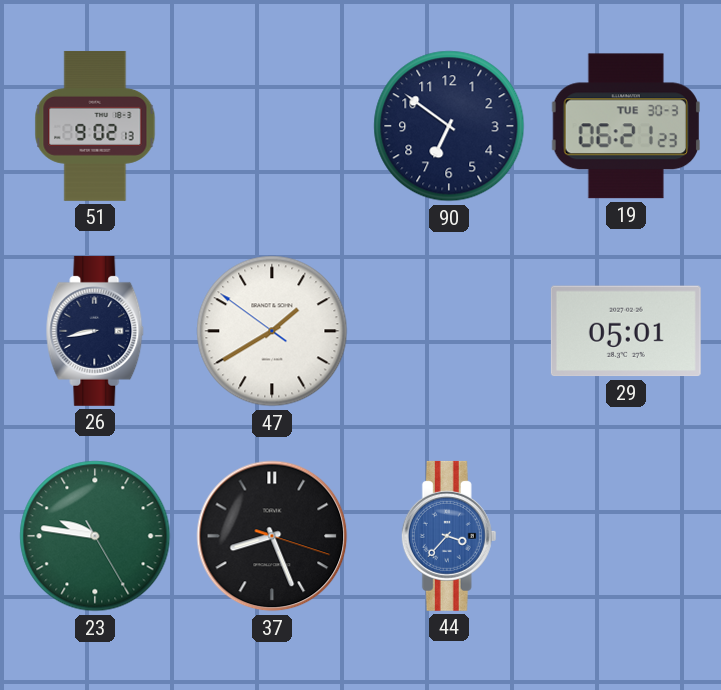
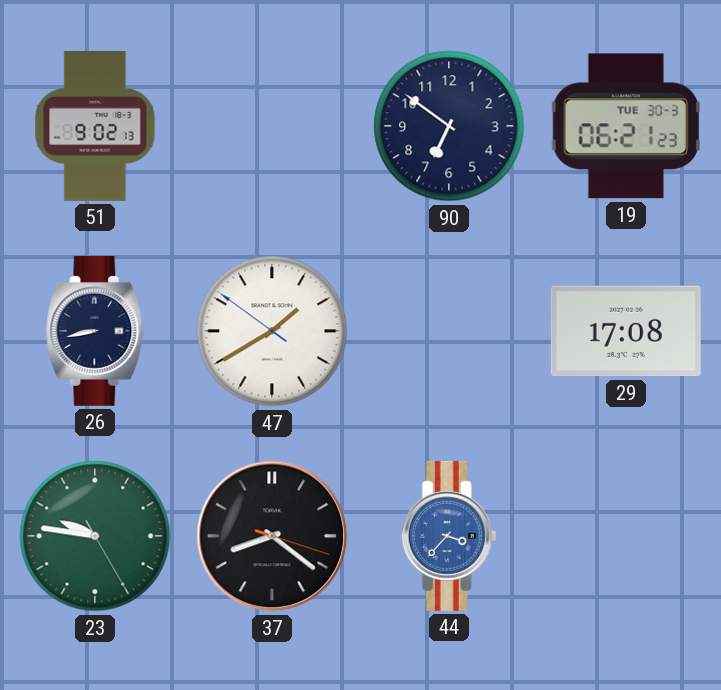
29: 05:01 -> 17:08
37: 8:26 -> 8:21
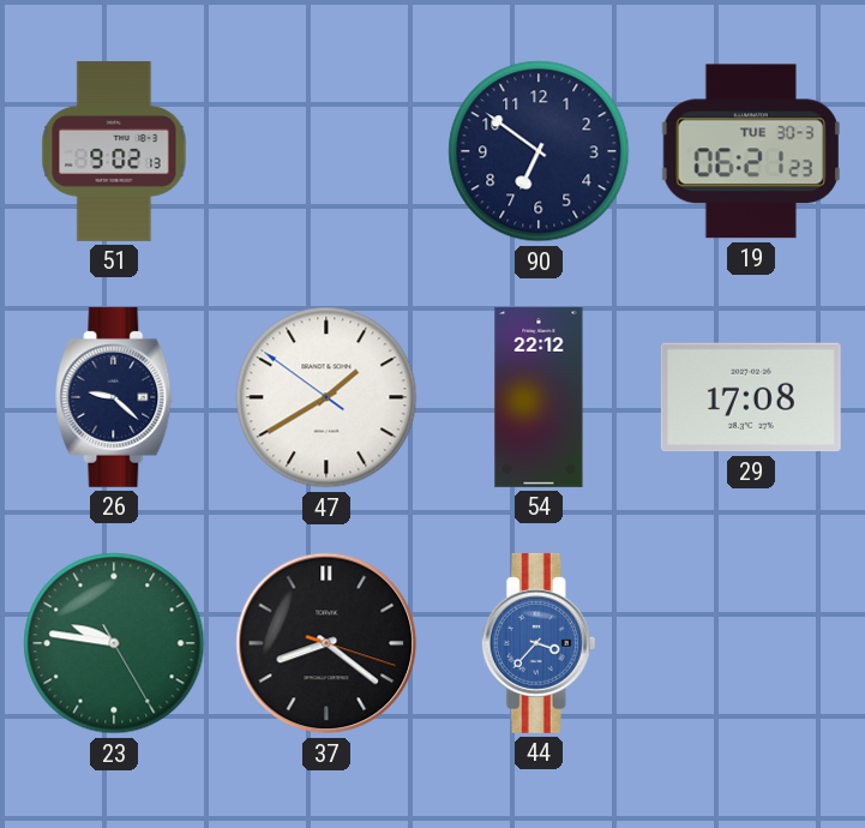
26: 8:43 -> 9:22
54: none -> 22:12
